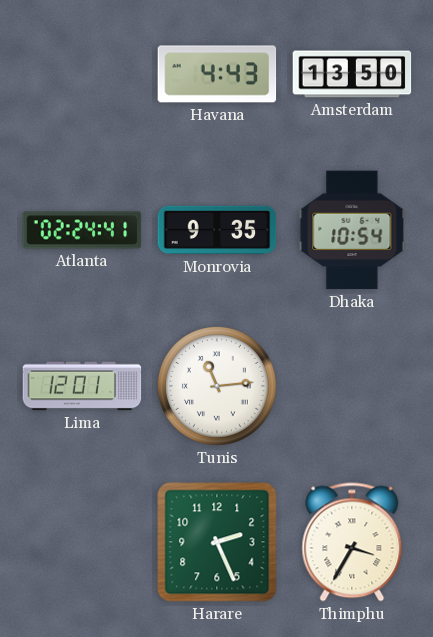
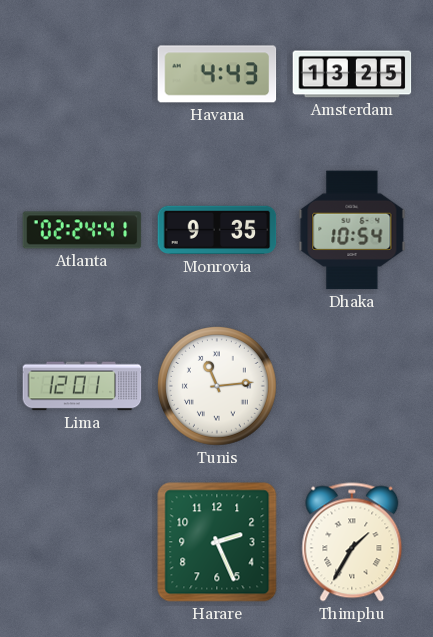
Amsterdam: 13:50 -> 13:25
Thimphu: 3:35 -> 1:35
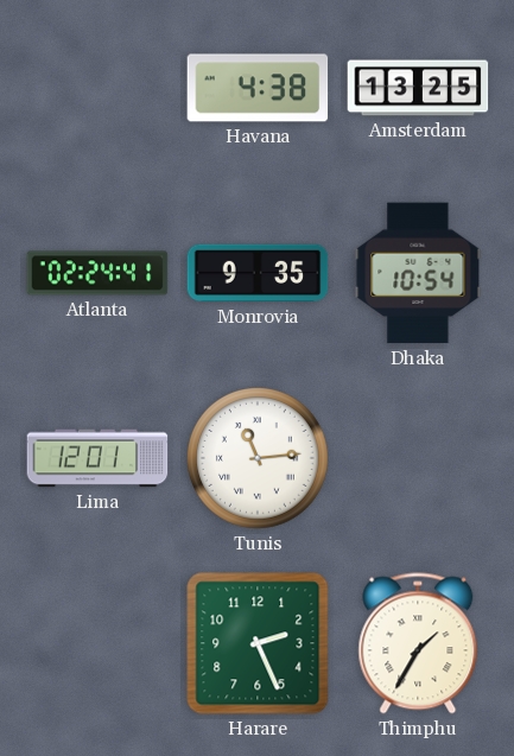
Havana: 4:43 -> 4:38
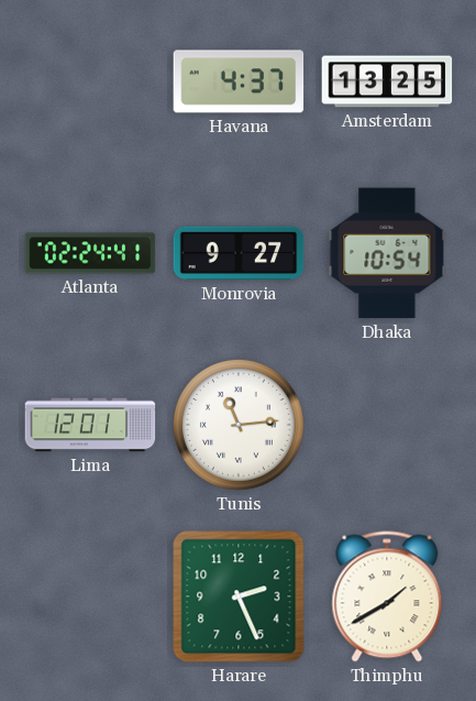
Havana: 4:38 -> 4:37
Monrovia: 9:35 -> 9:27
Thimphu: 1:35 -> 1:40
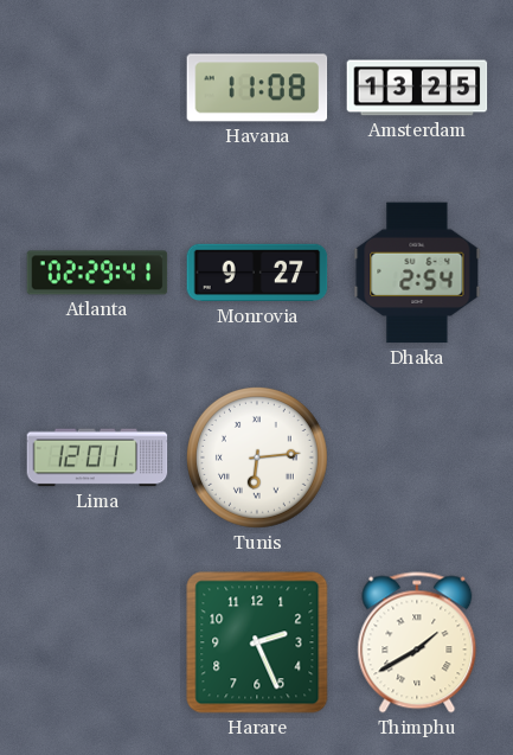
Havana: 4:37 -> 11:08
Atlanta: 02:24 -> 02:29
Dhaka: 10:54 -> 2:54
Tunis: 11:14 -> 6:14
